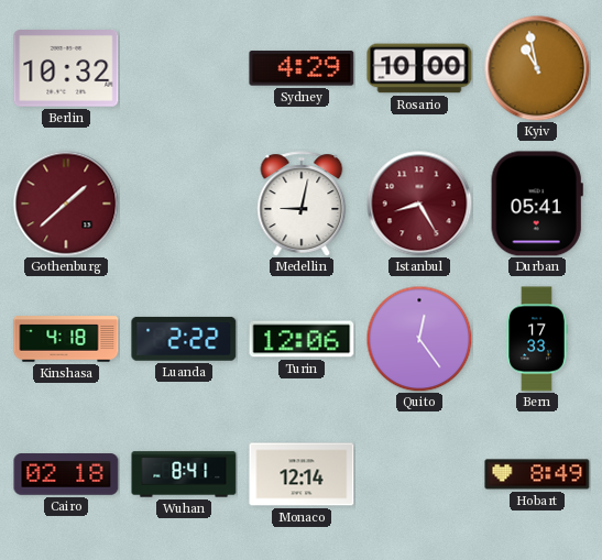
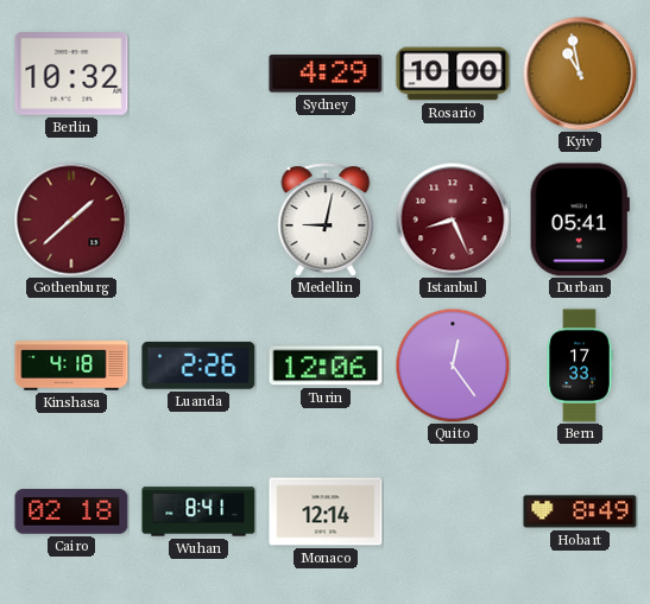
Istanbul: 8:25 -> 8:26
Luanda: 2:22 -> 2:26
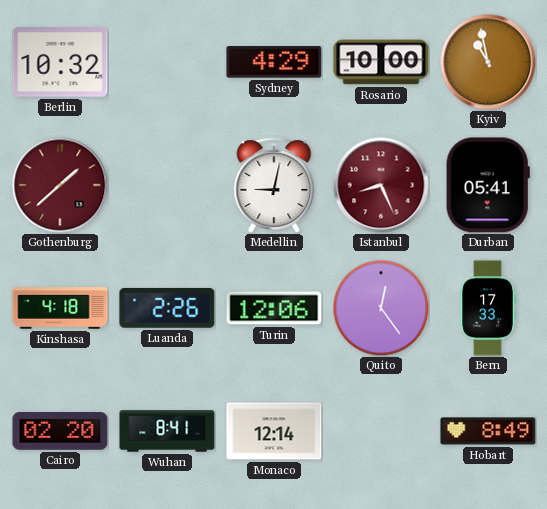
Cairo: 02:18 -> 02:20
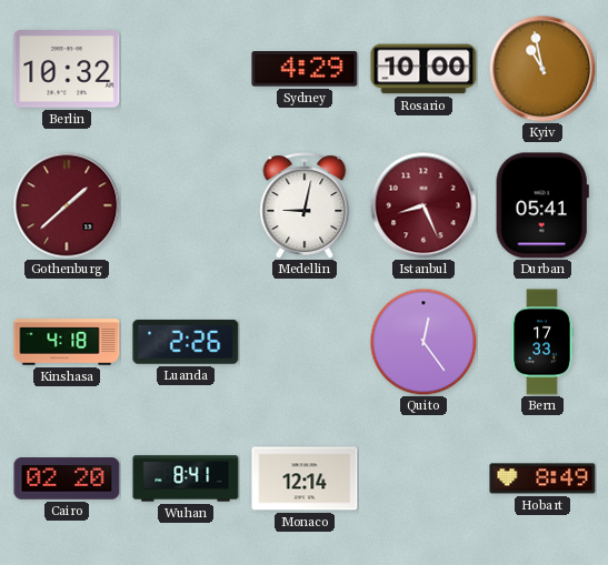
Turin: 12:06 -> none
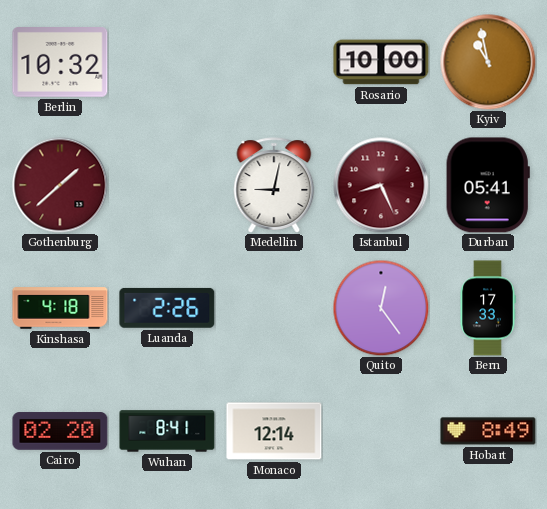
Sydney: 4:29 -> none
